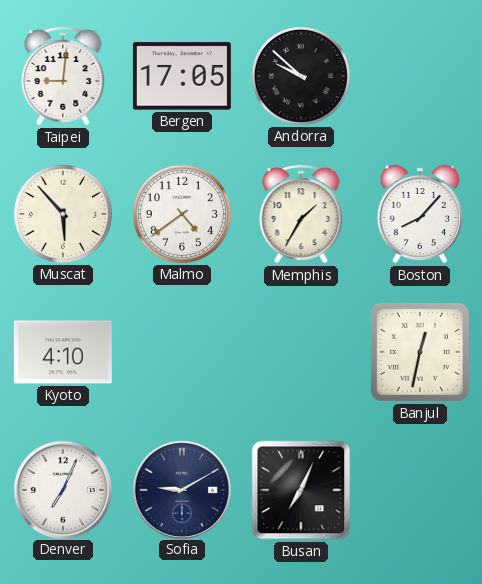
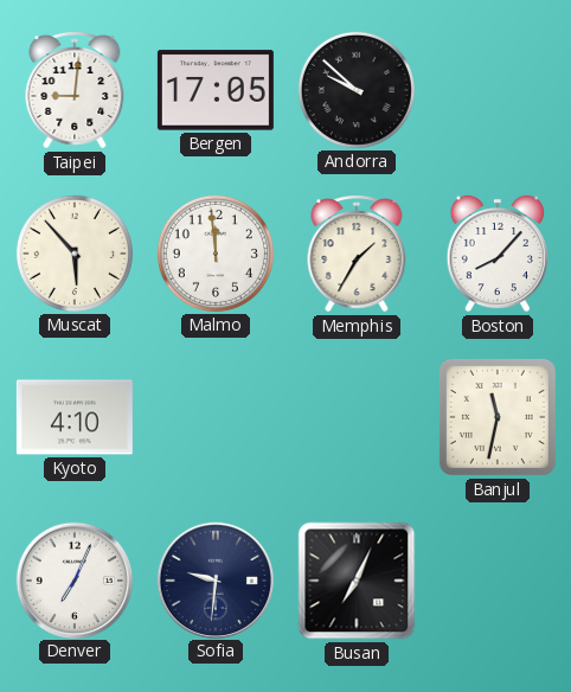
Malmo: 4:39 -> 11:59
Banjul: 12:32 -> 11:32
Sofia: 9:10 -> 9:31
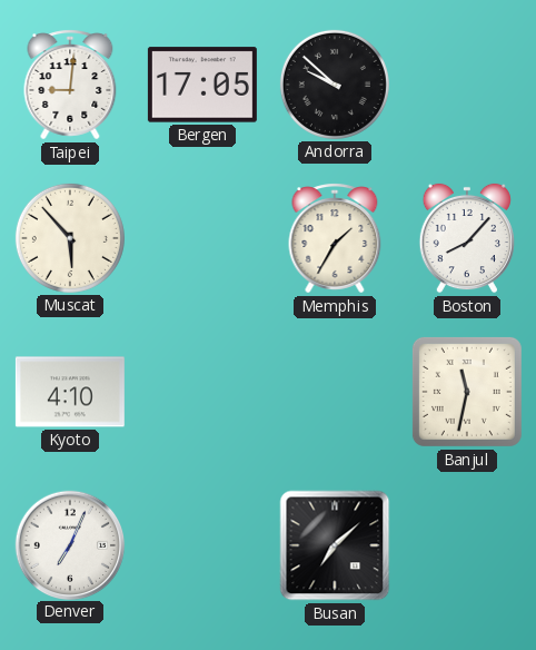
Malmo: 11:59 -> none
Sofia: 9:31 -> none
Busan: 7:04 -> 7:08
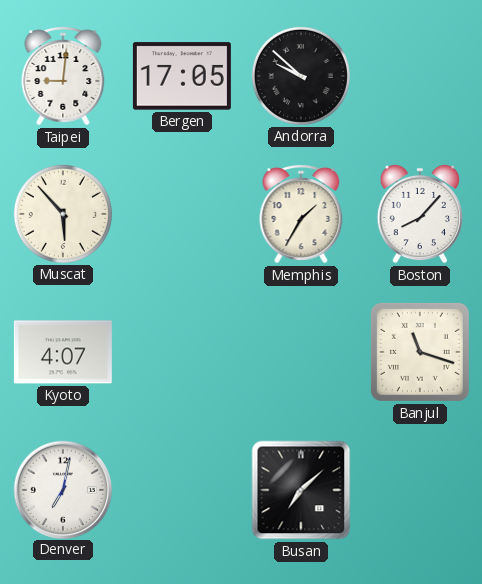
Kyoto: 4:10 -> 4:07
Banjul: 11:32 -> 11:18
Denver: 7:04 -> 7:02
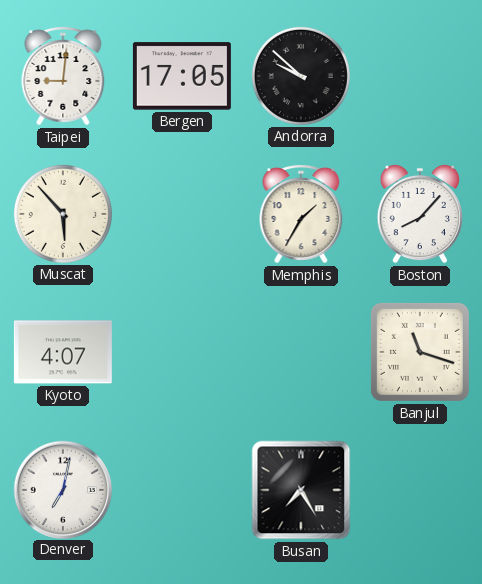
Busan: 7:08 -> 7:25
